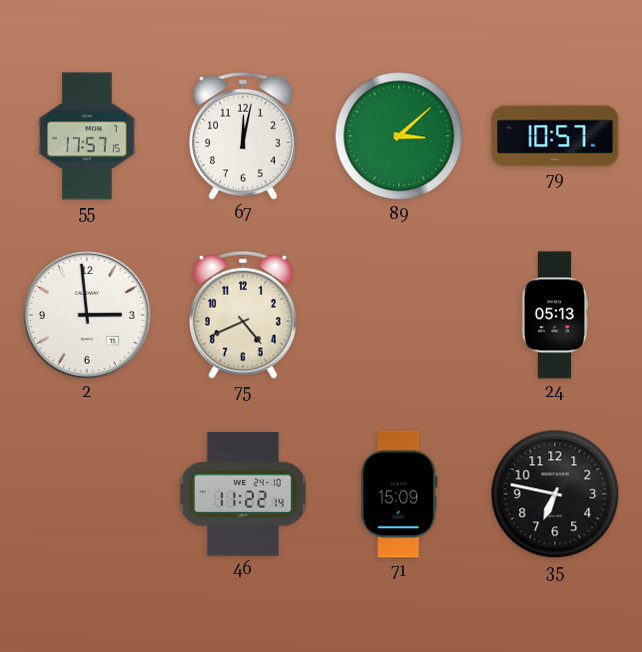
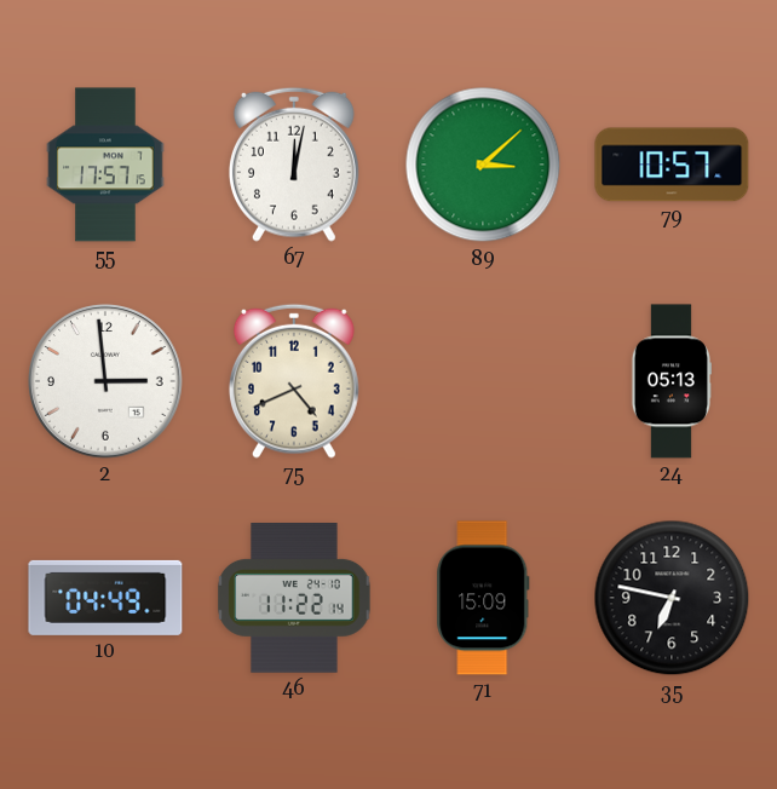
10: none -> 04:49
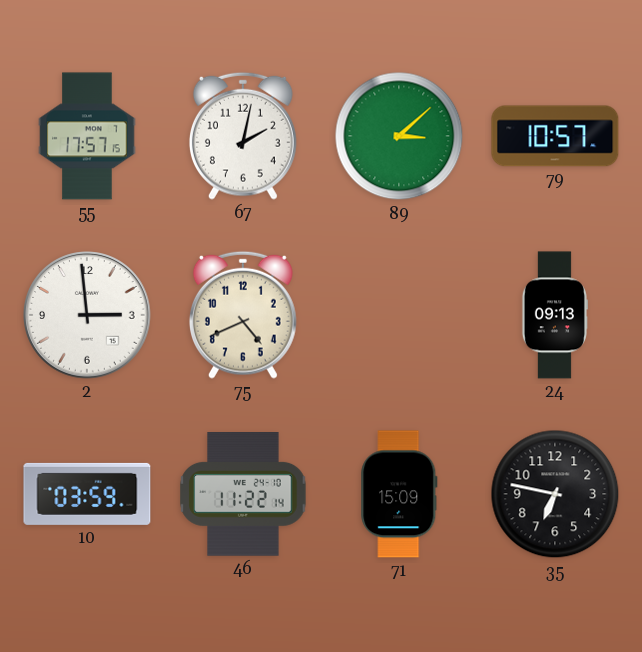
67: 12:02 -> 2:02
24: 05:13 -> 09:13
10: 04:49 -> 03:59
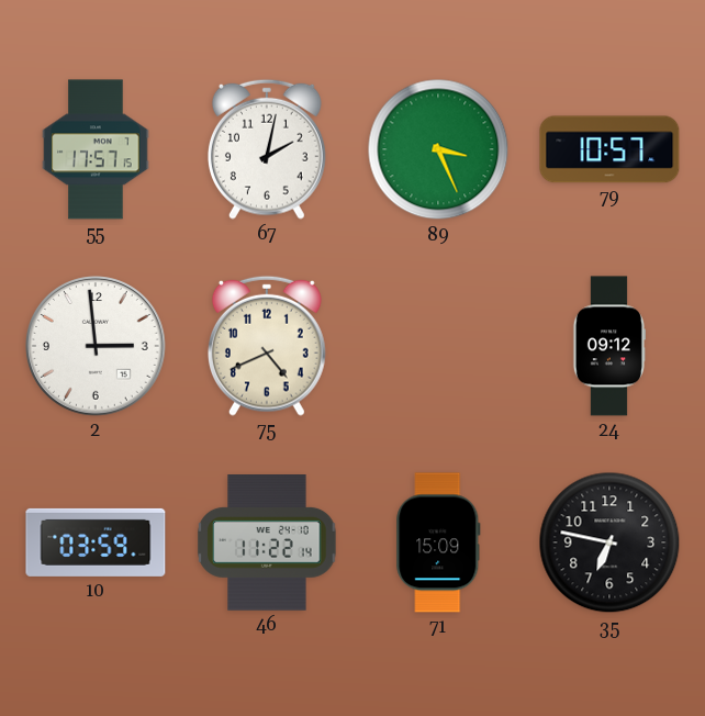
89: 3:08 -> 3:26
24: 09:13 -> 09:12
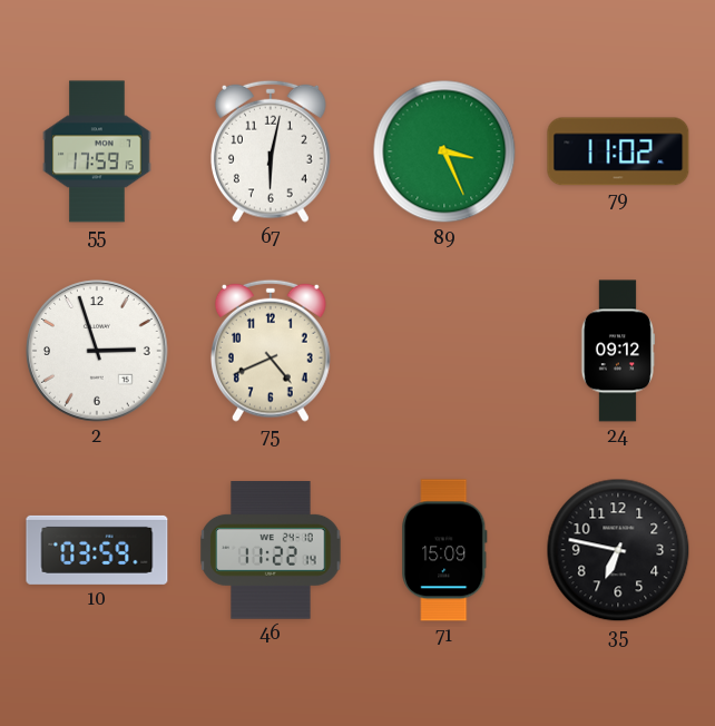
55: 17:57 -> 17:59
67: 2:02 -> 6:02
79: 10:57 -> 11:02
2: 2:59 -> 2:57
